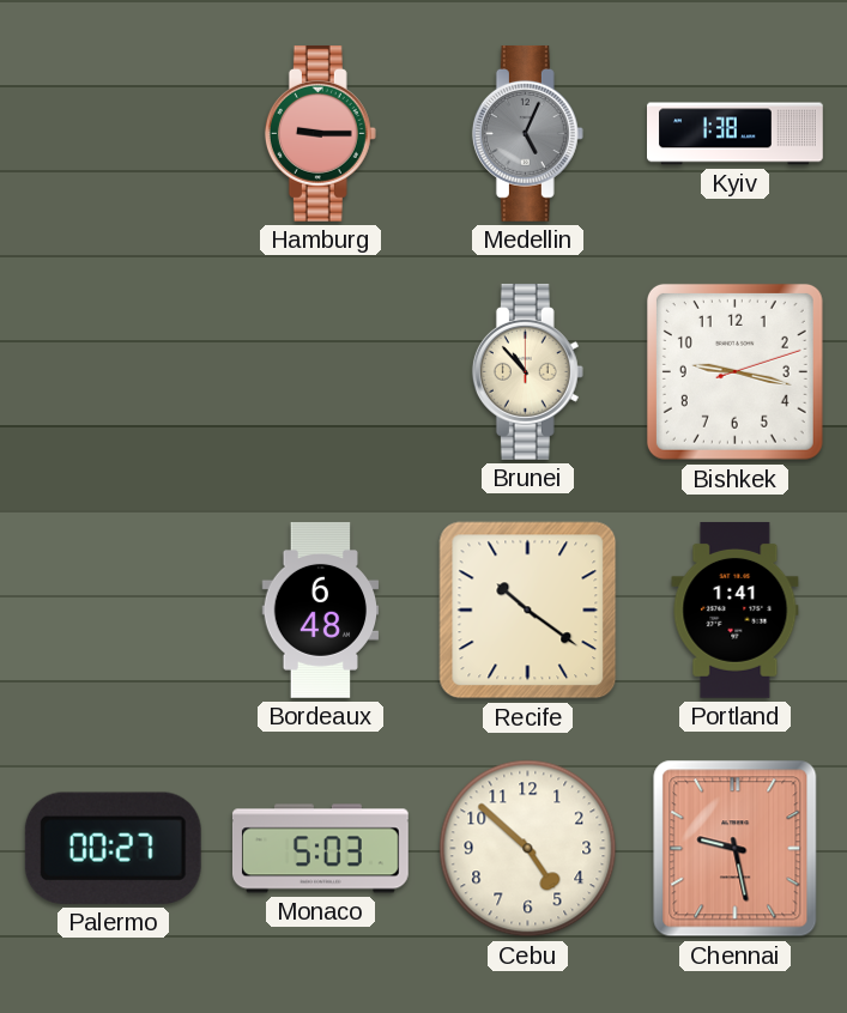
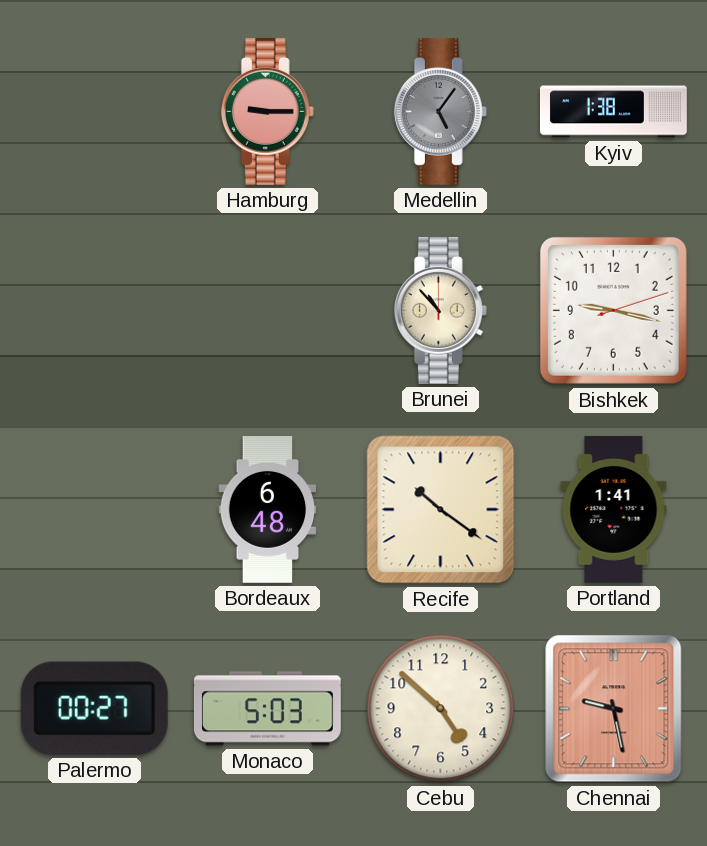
Medellin: 5:04 -> 5:06
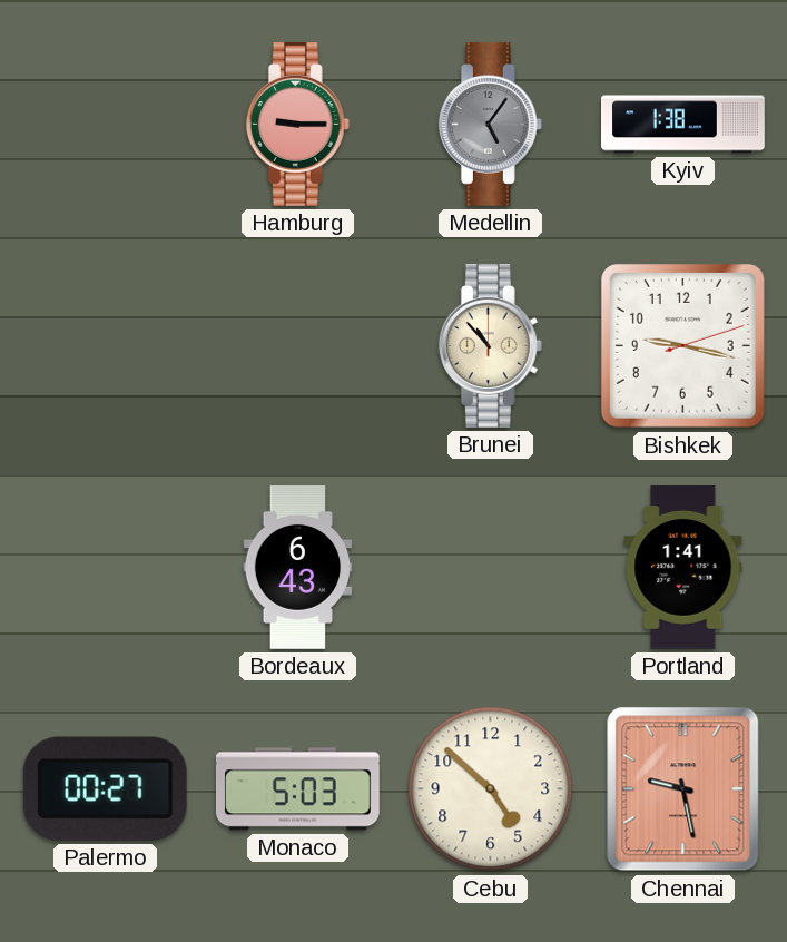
Bordeaux: 6:48 -> 6:43
Recife: 10:21 -> none
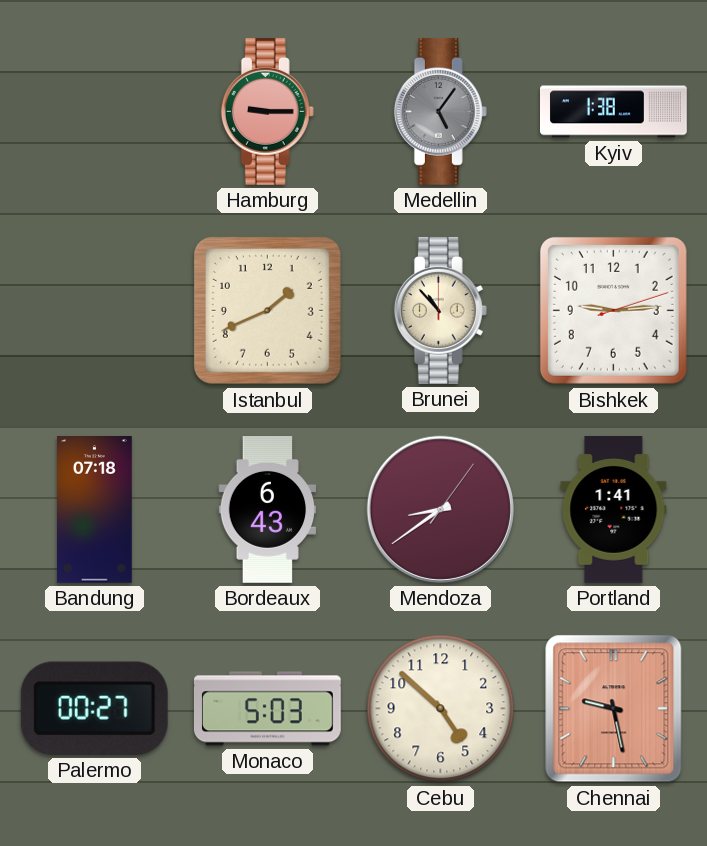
Istanbul: none -> 1:41
Bishkek: 9:17 -> 9:14
Bandung: none -> 07:18
Mendoza: none -> 8:39
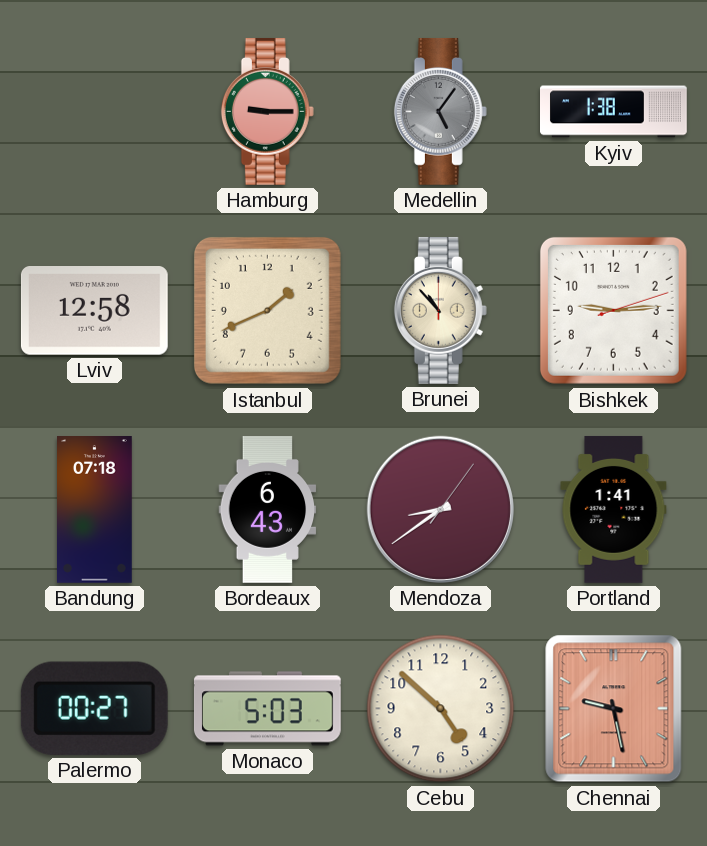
Lviv: none -> 12:58
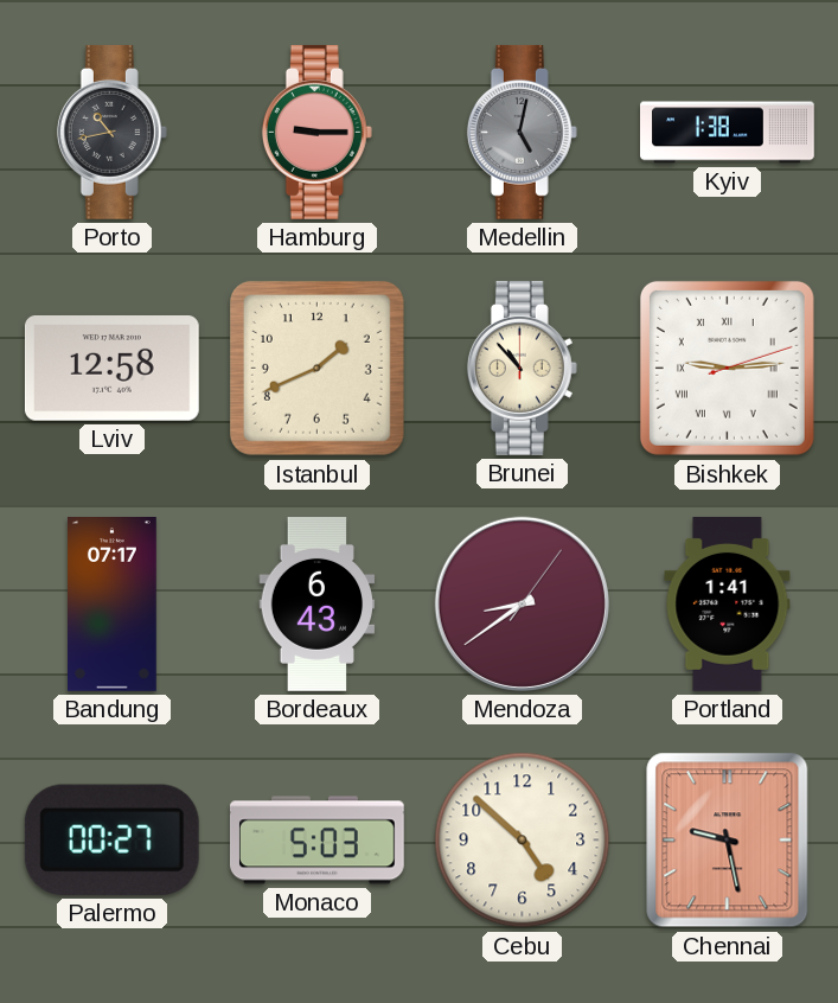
Porto: none -> 10:43
Medellin: 5:06 -> 5:02
Bishkek numerals: Arabic -> Roman
Bandung: 07:18 -> 07:17
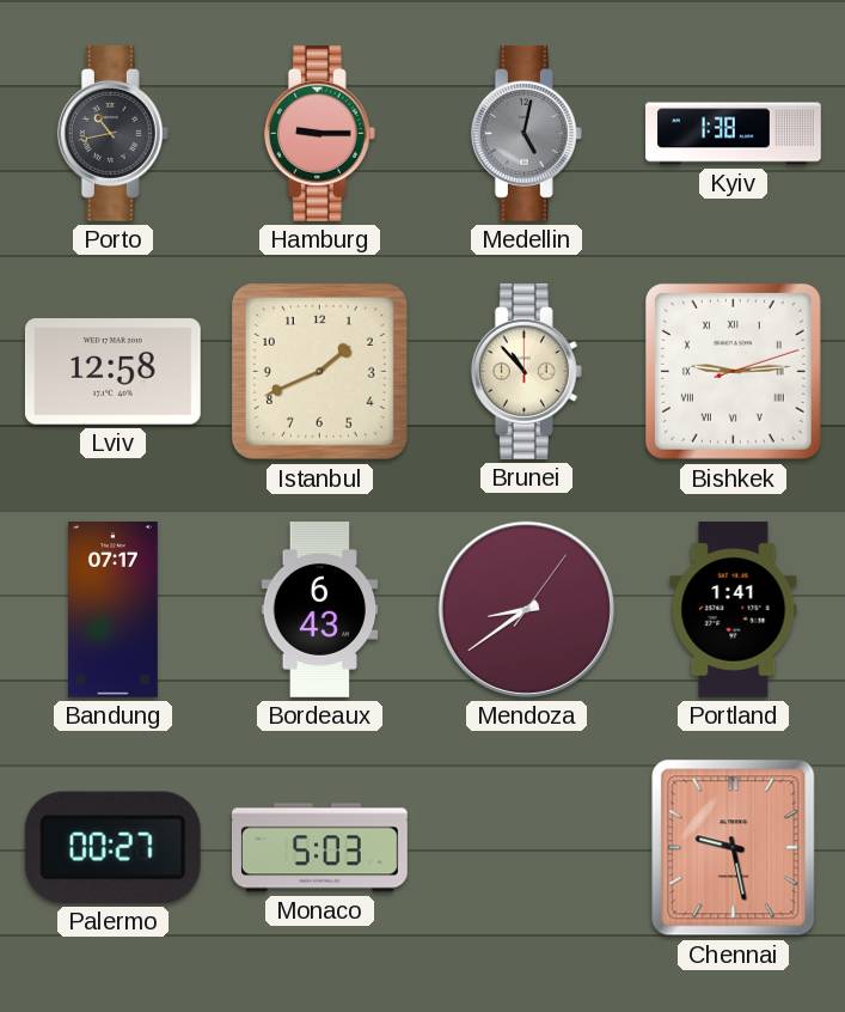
Cebu: 4:52 -> none
